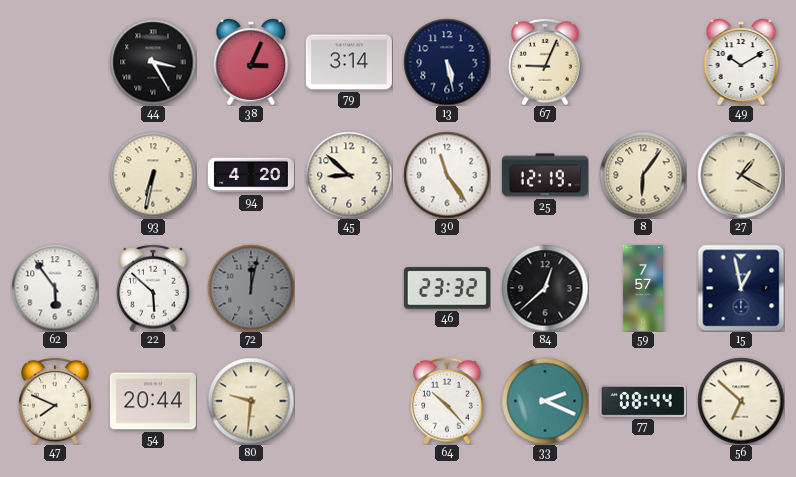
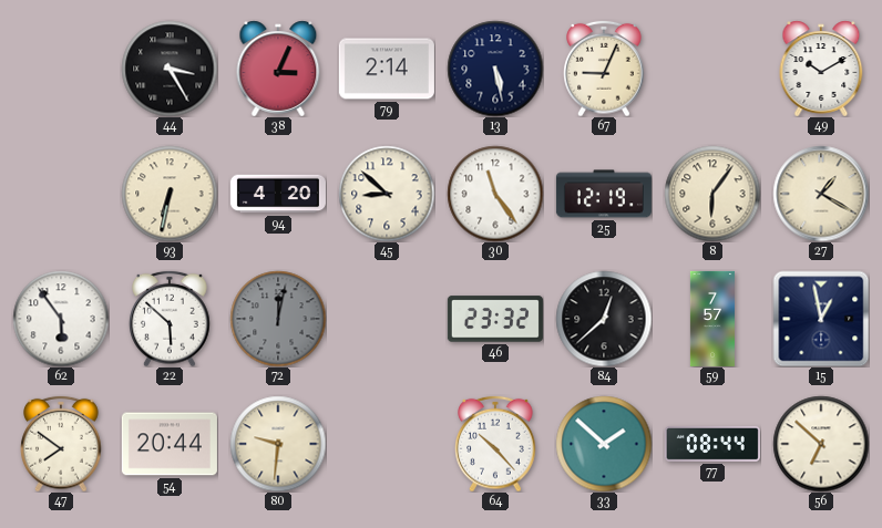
79: 3:14 -> 2:14
47: 7:49 -> 7:51
33: 2:19 -> 1:52
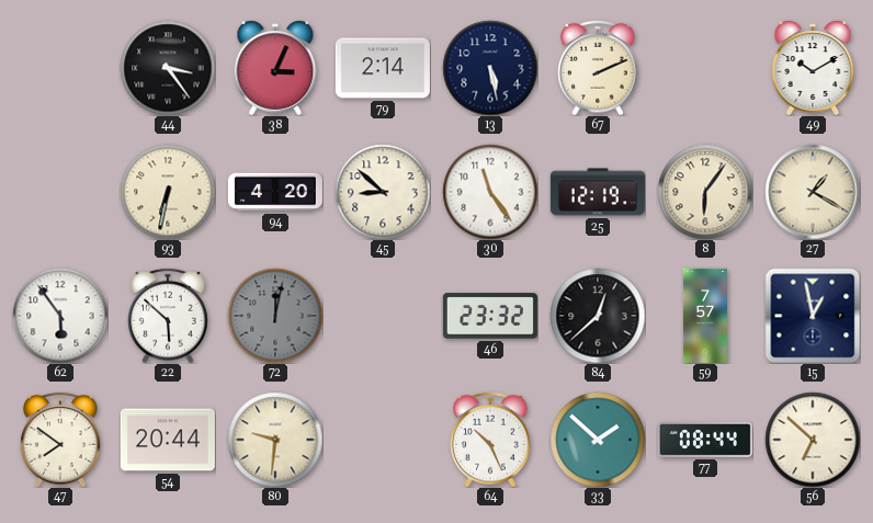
44: 3:25 -> 3:24
67: 9:04 -> 2:11
64: 10:23 -> 10:26
